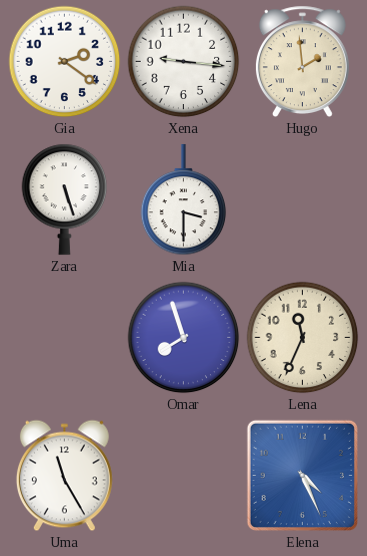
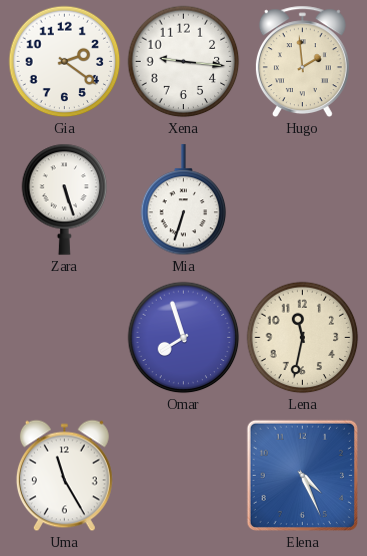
Mia: 3:30 -> 6:33
Lena: 11:34 -> 11:32
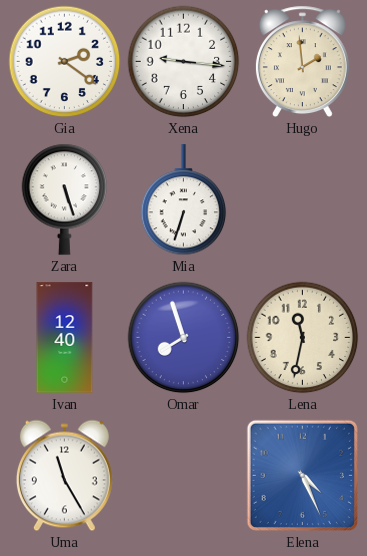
Ivan: none -> 12:40
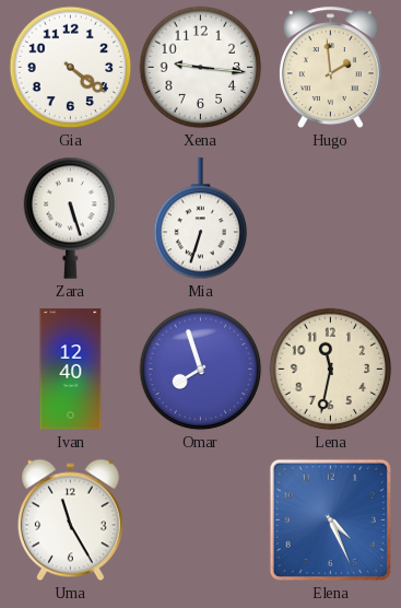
Gia: 2:21 -> 4:21
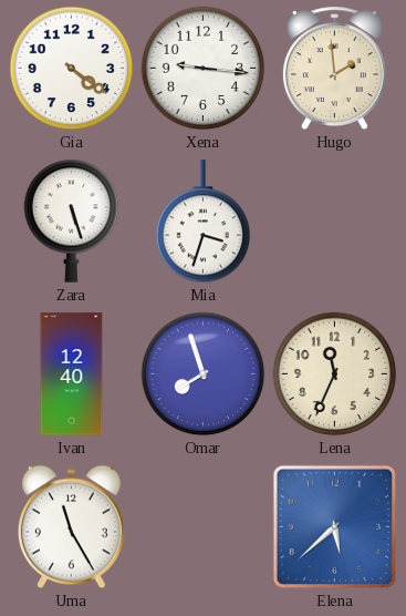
Mia: 6:33 -> 3:33
Lena: 11:32 -> 11:34
Elena: 4:26 -> 5:38
